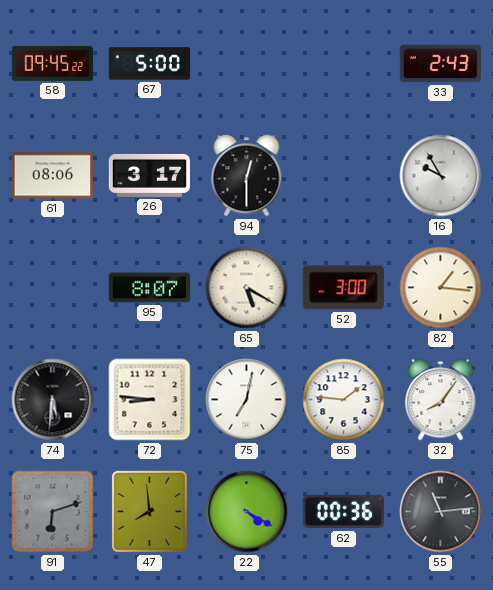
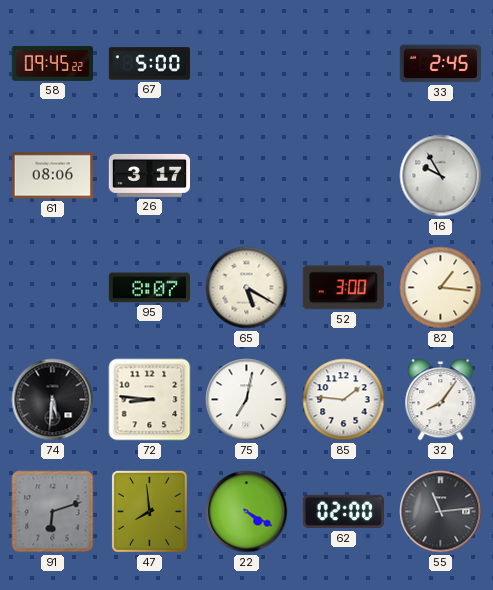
33: 2:43 -> 2:45
94: 12:30 -> none
62: 00:36 -> 02:00
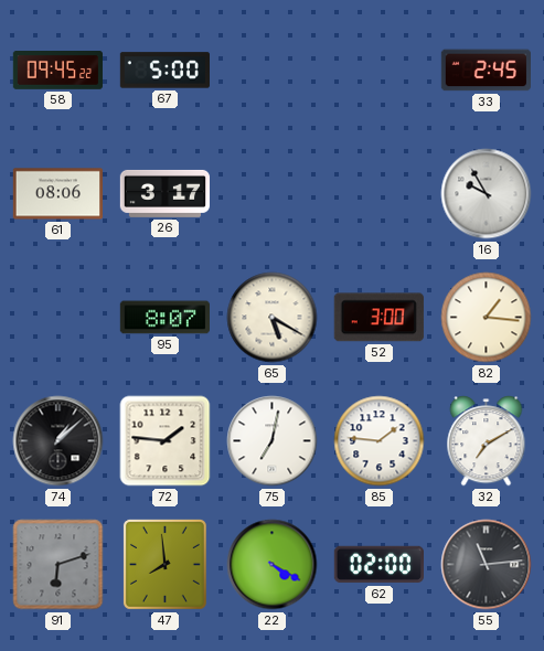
74: 5:31 -> 1:08
72: 8:46 -> 1:46
32: 8:06 -> 7:10
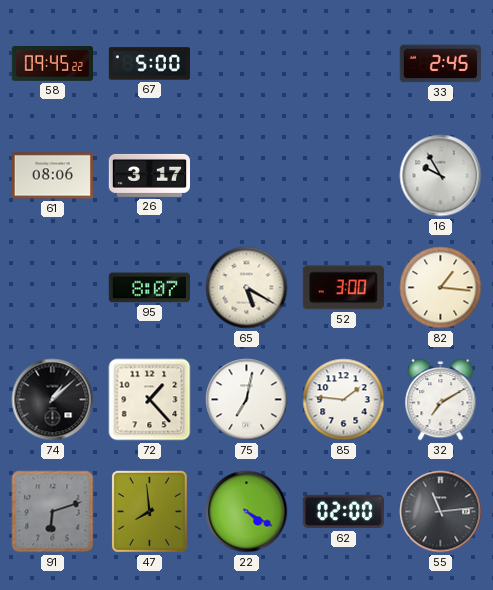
72: 1:46 -> 1:23
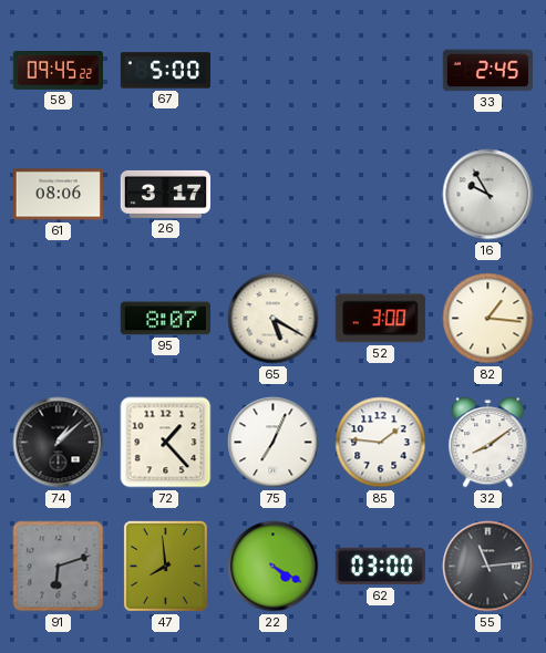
75: 7:02 -> 7:04
32: 7:10 -> 8:09
62: 02:00 -> 03:00
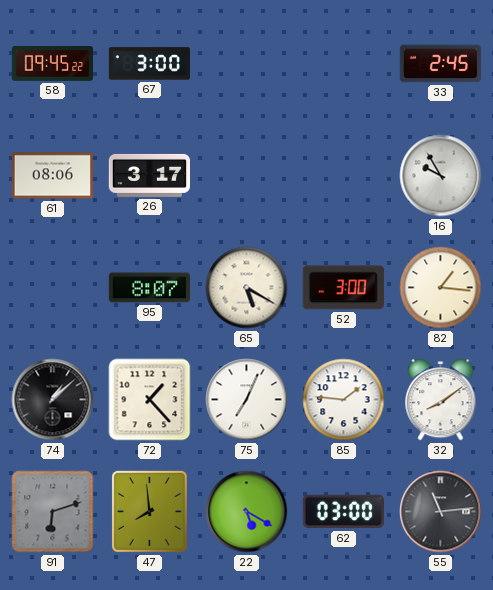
67: 5:00 -> 3:00
22: 4:20 -> 5:20
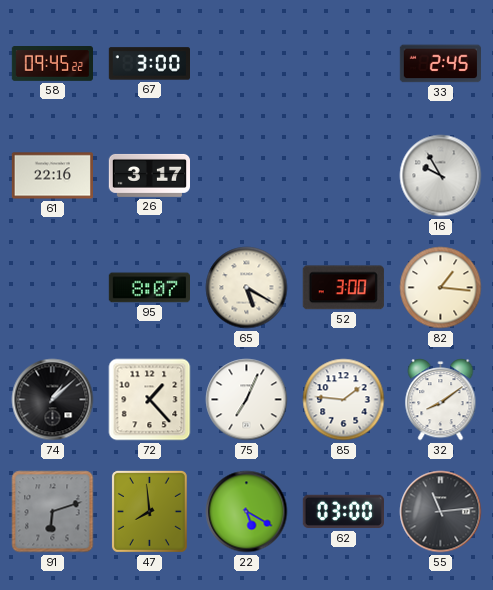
61: 08:06 -> 22:16
